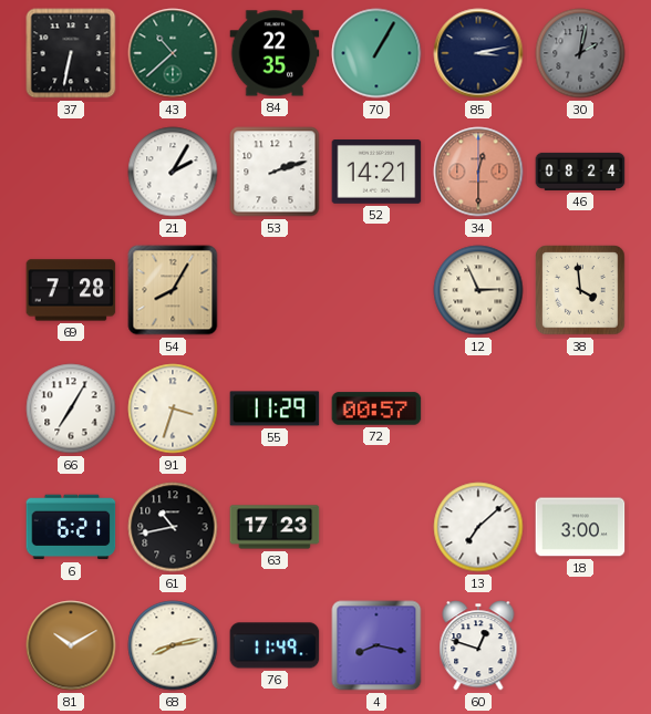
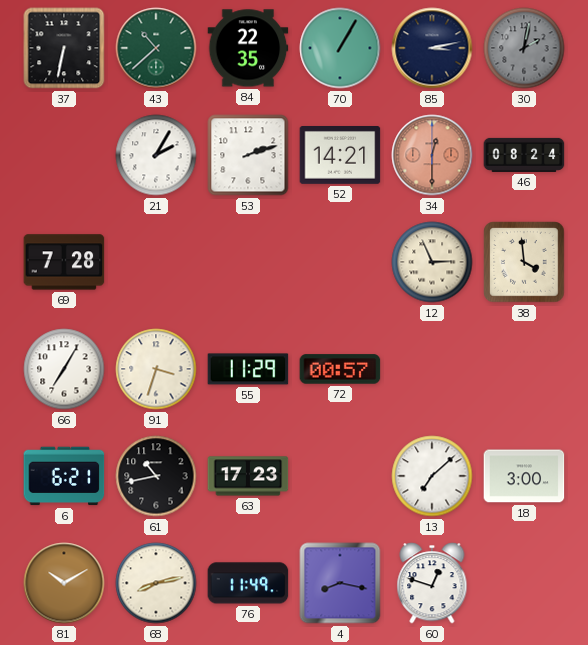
54: 8:05 -> none
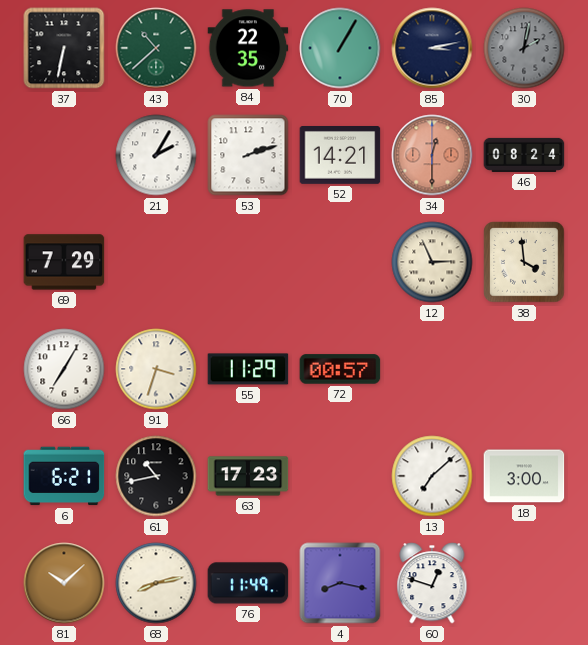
69: 7:28 -> 7:29
81: 10:10 -> 10:08
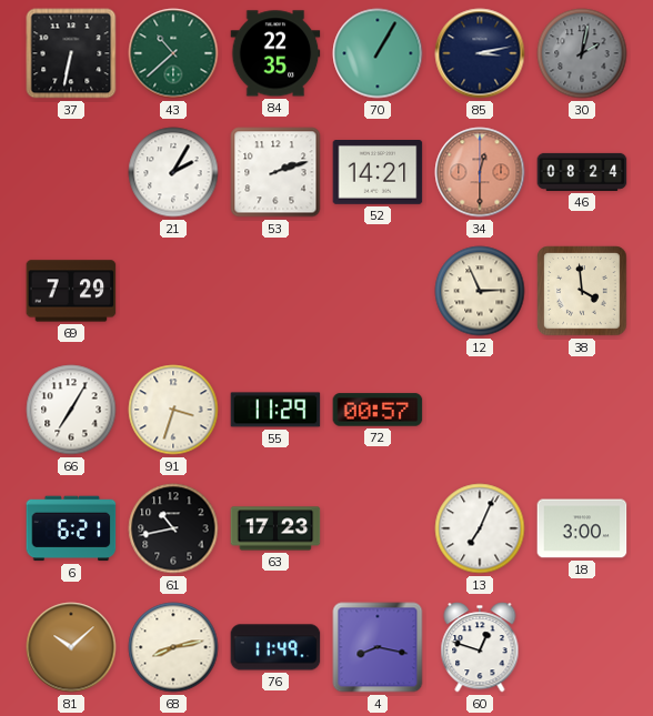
13: 7:08 -> 7:04
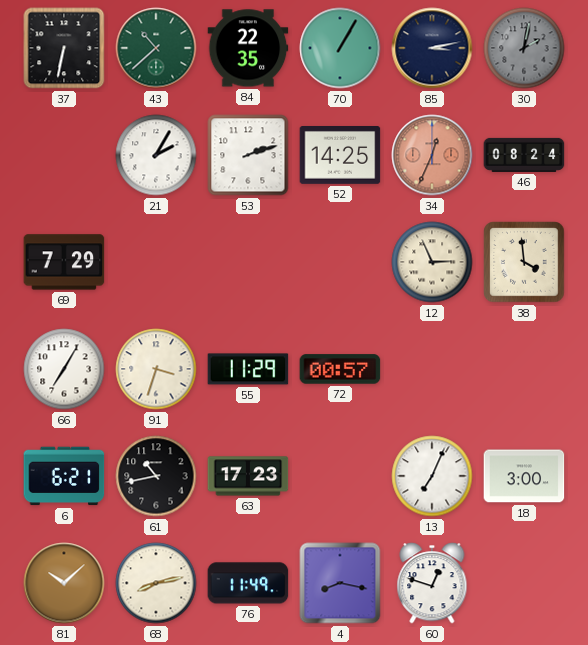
52: 14:21 -> 14:25
34: 12:30 -> 12:34
